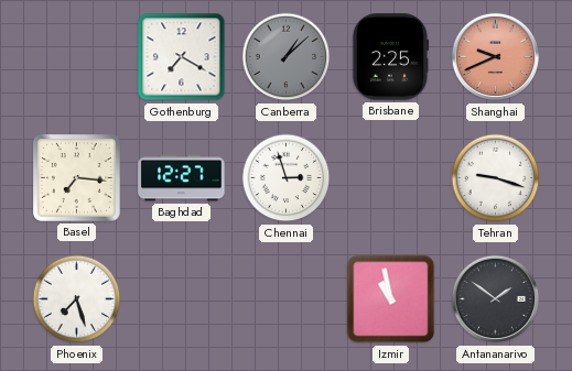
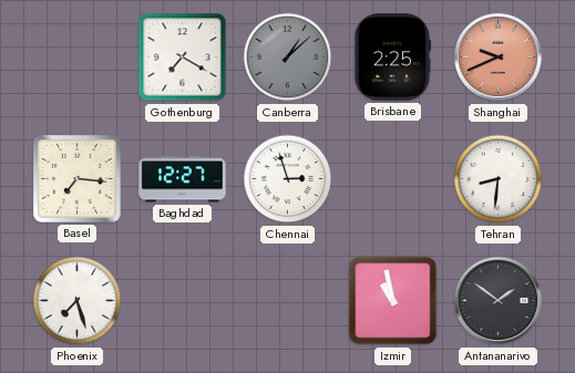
Tehran: 9:18 -> 8:31
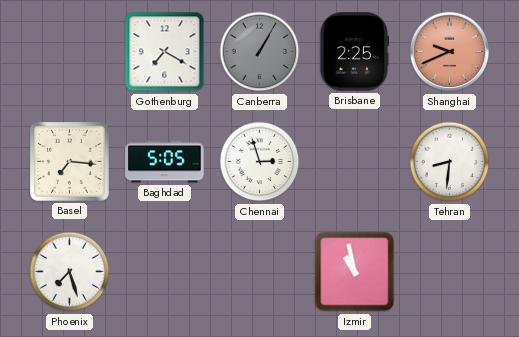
Canberra: 1:08 -> 1:05
Baghdad: 12:27 -> 5:05
Antananarivo: 1:51 -> none
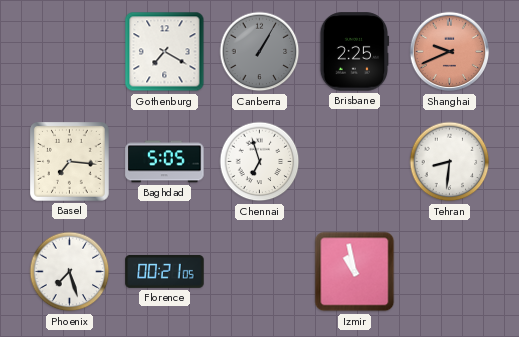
Chennai: 2:57 -> 6:57
Florence: none -> 00:21
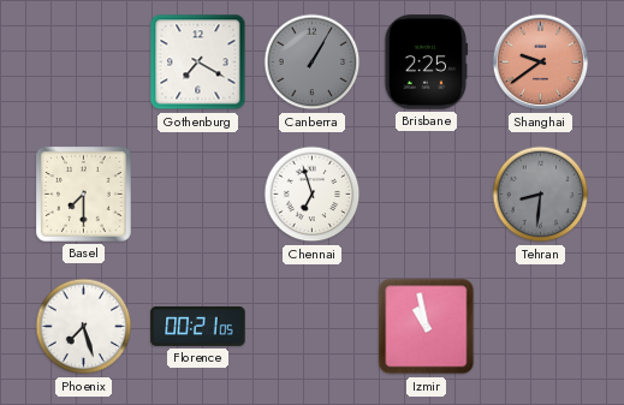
Shanghai: 9:41 -> 9:39
Basel: 7:16 -> 7:30
Baghdad: 5:05 -> none
Tehran dial: white -> grey
